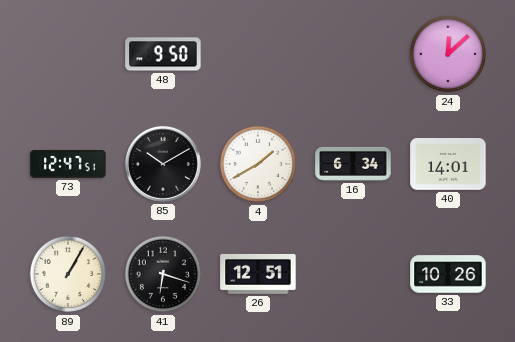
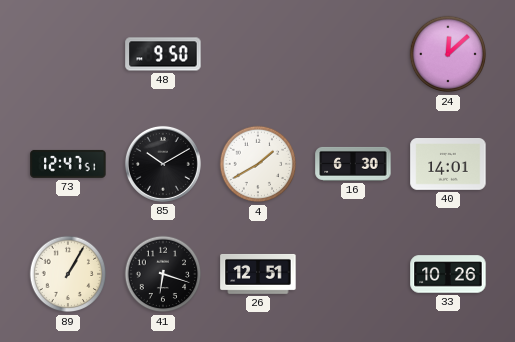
16: 6:34 -> 6:30
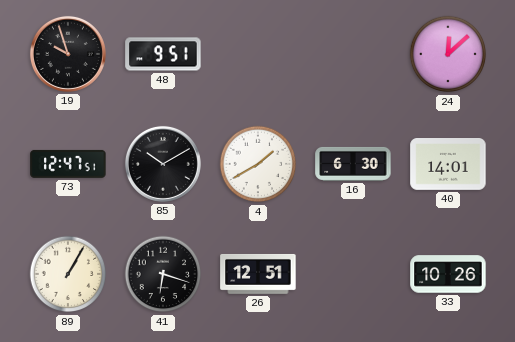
19: none -> 9:57
48: 9:50 -> 9:51
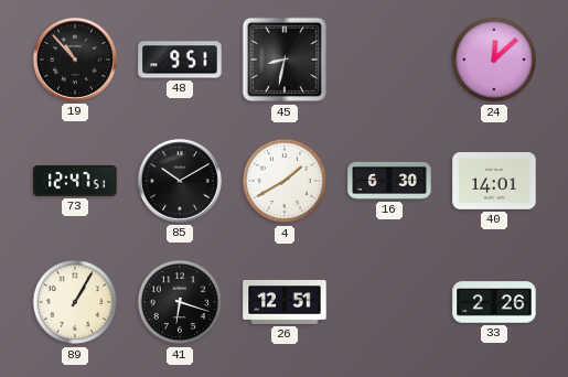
19: 9:57 -> 10:53
45: none -> 8:32
33: 10:26 -> 2:26
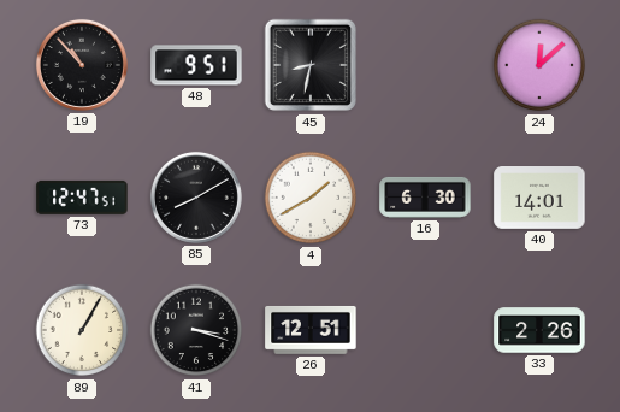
85: 10:10 -> 8:10
41: 6:18 -> 3:18
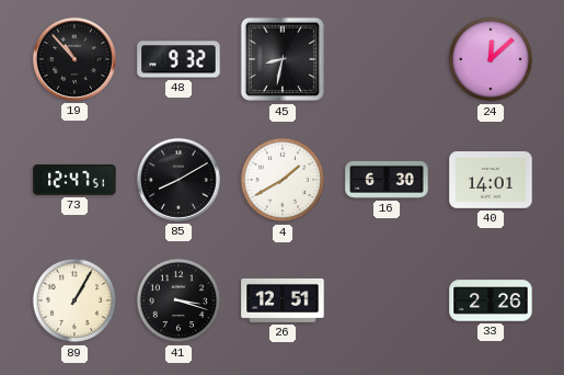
48: 9:51 -> 9:32
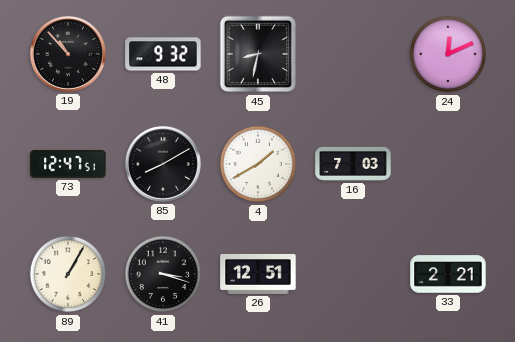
24: 12:08 -> 12:11
16: 6:30 -> 7:03
40: 14:01 -> none
33: 2:26 -> 2:21
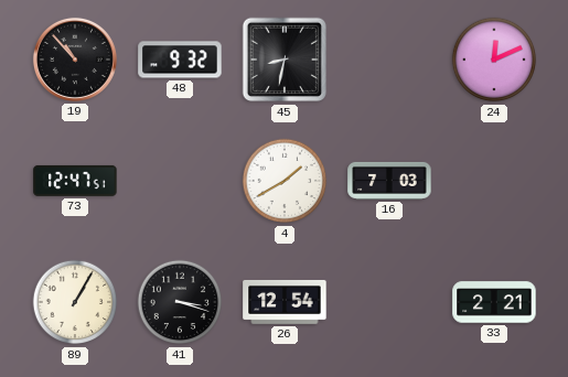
85: 8:10 -> none
26: 12:51 -> 12:54
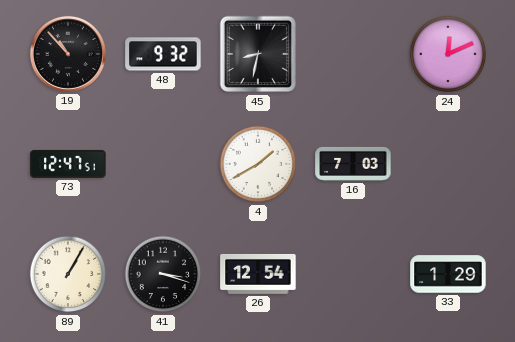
33: 2:21 -> 1:29
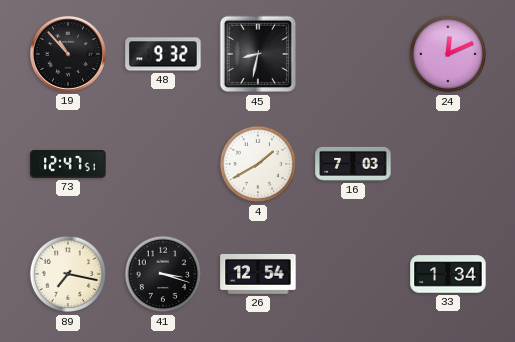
89: 1:05 -> 7:17
33: 1:29 -> 1:34
